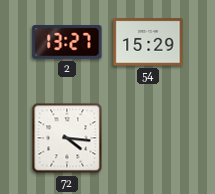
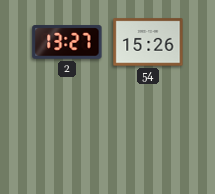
54: 15:29 -> 15:26
72: 4:16 -> none
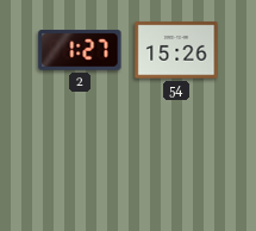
2: 13:27 -> 1:27
